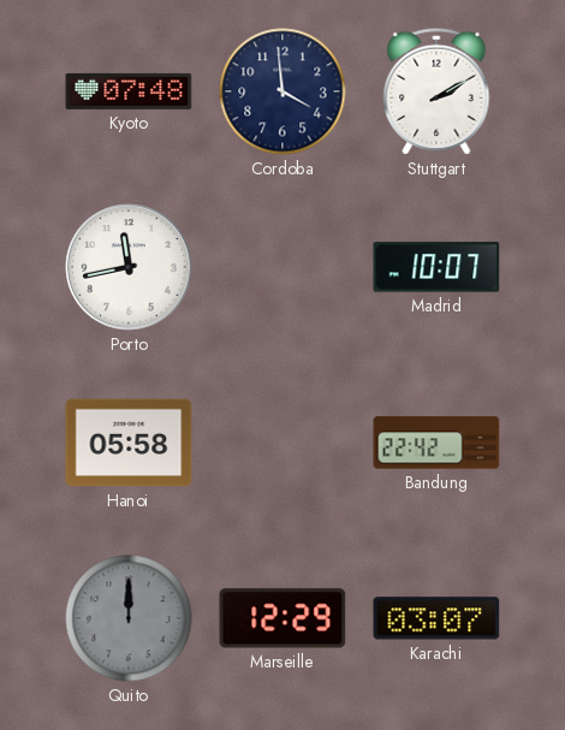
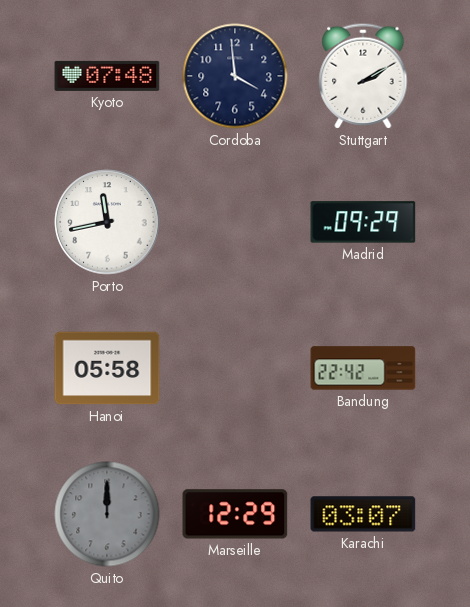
Madrid: 10:07 -> 09:29
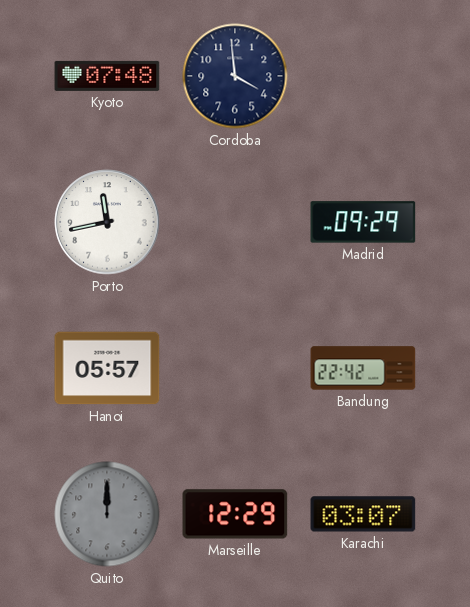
Stuttgart: 2:10 -> none
Hanoi: 05:58 -> 05:57
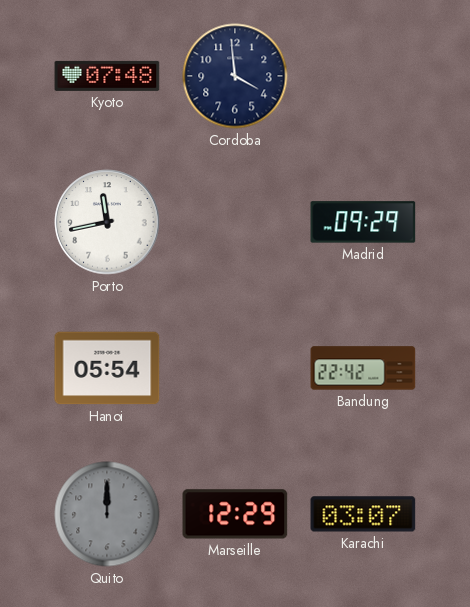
Hanoi: 05:57 -> 05:54
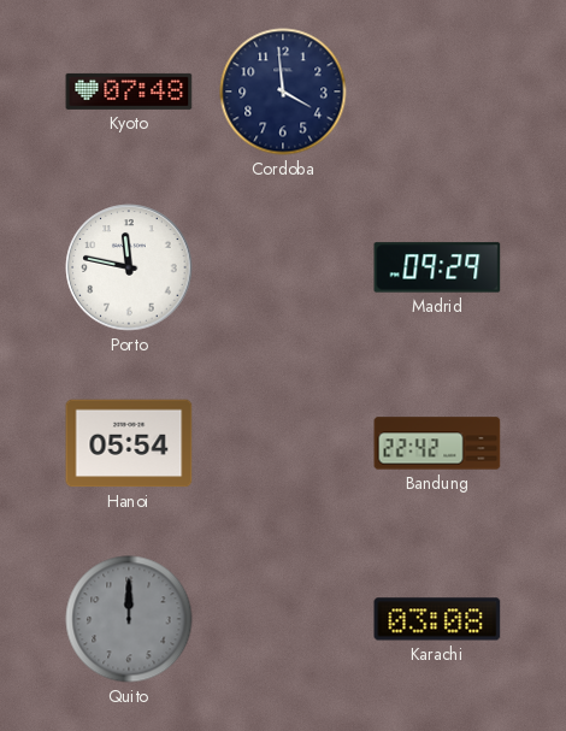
Porto: 11:43 -> 11:47
Marseille: 12:29 -> none
Karachi: 03:07 -> 03:08
